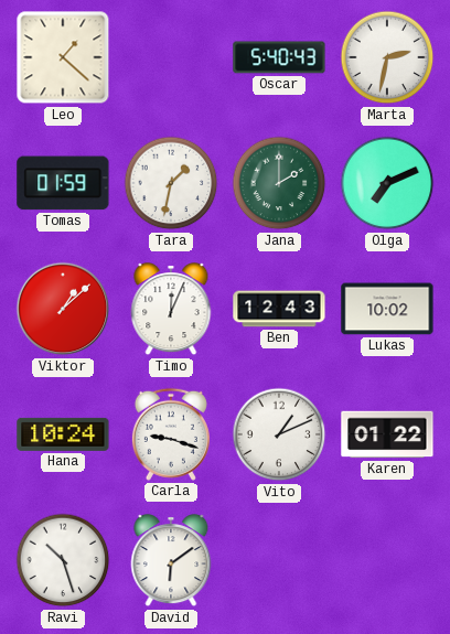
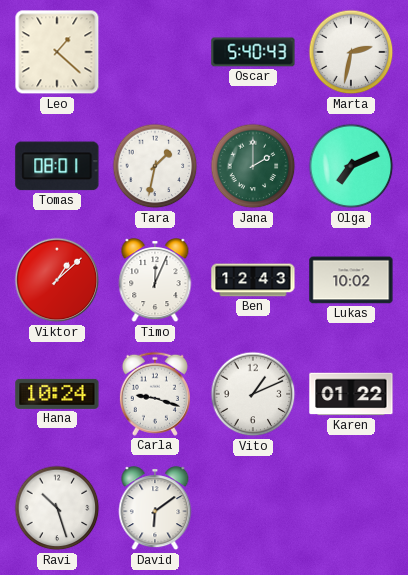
Tomas: 01:59 -> 08:01
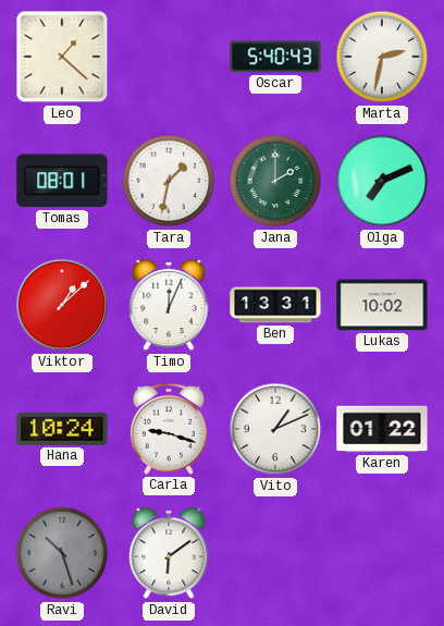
Ben: 12:43 -> 13:31
Ravi dial: white -> grey
